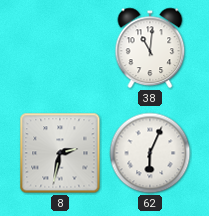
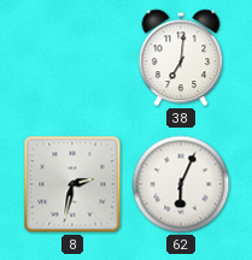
38: 11:01 -> 7:01
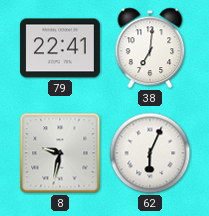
79: none -> 22:41
8: 2:32 -> 9:32
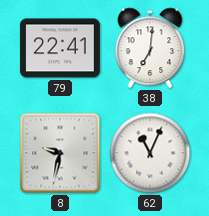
62: 6:04 -> 11:04
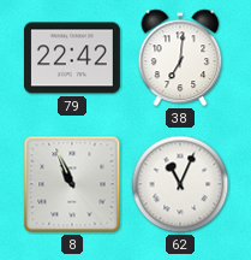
79: 22:41 -> 22:42
8: 9:32 -> 10:56
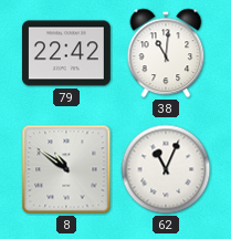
38: 7:01 -> 11:01
8: 10:56 -> 10:51
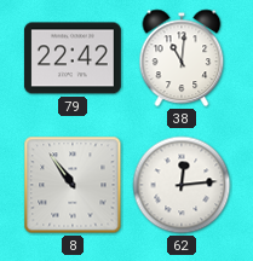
8: 10:51 -> 10:54
62: 11:04 -> 12:14
